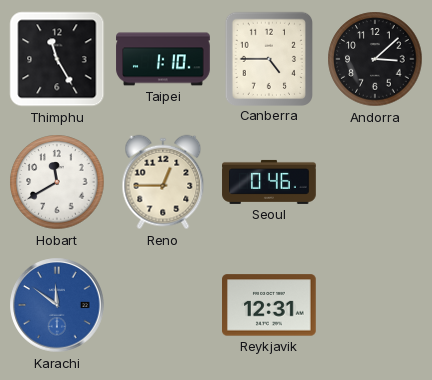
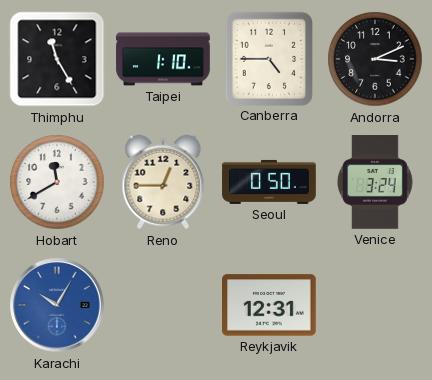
Andorra: 3:08 -> 3:11
Seoul: 0:46 -> 0:50
Venice: none -> 3:24
Karachi: 11:51 -> 10:05
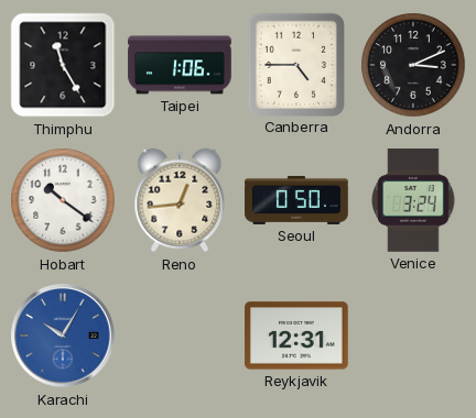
Taipei: 1:10 -> 1:06
Hobart: 11:40 -> 10:21
Reno: 12:45 -> 12:44
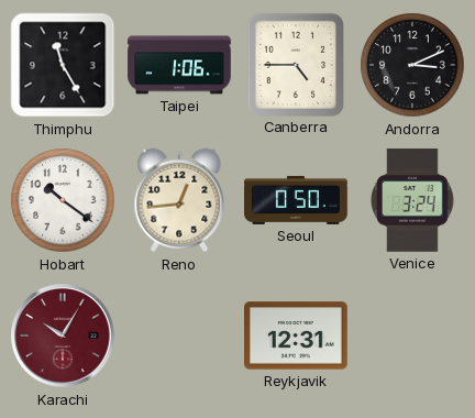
Karachi dial: blue -> burgundy
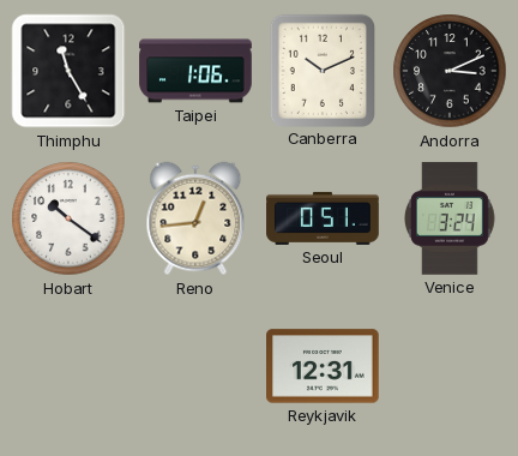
Canberra: 4:45 -> 10:11
Seoul: 0:50 -> 0:51
Karachi: 10:05 -> none
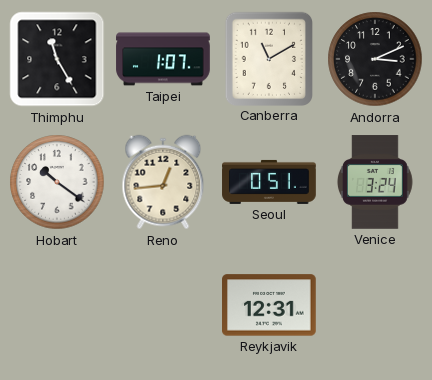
Taipei: 1:06 -> 1:07
Canberra: 10:11 -> 11:10
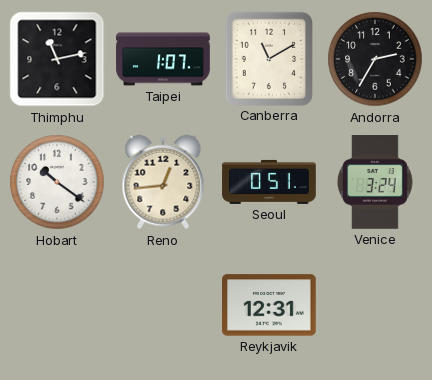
Thimphu: 11:25 -> 11:13
Andorra: 3:11 -> 2:35
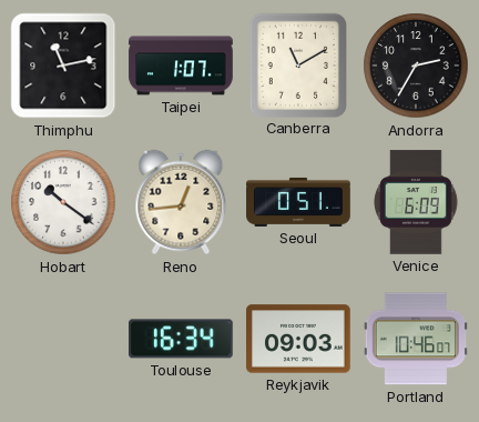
Venice: 3:24 -> 6:09
Toulouse: none -> 16:34
Reykjavik: 12:31 -> 09:03
Portland: none -> 10:46
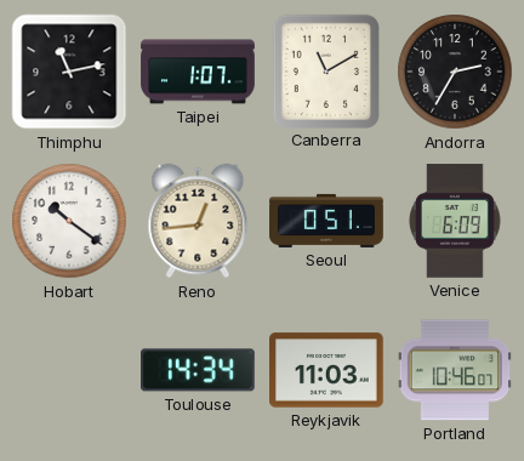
Toulouse: 16:34 -> 14:34
Reykjavik: 09:03 -> 11:03
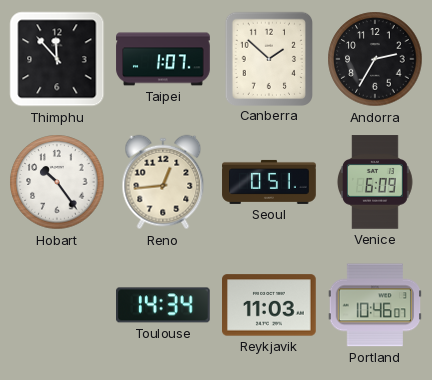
Thimphu: 11:13 -> 11:53
Canberra: 11:10 -> 1:52
Hobart: 10:21 -> 10:24
